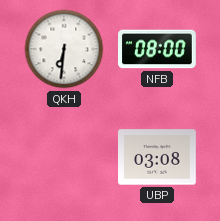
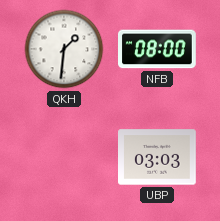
QKH: 6:31 -> 1:31
UBP: 03:08 -> 03:03
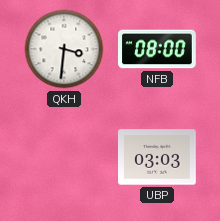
QKH: 1:31 -> 3:31
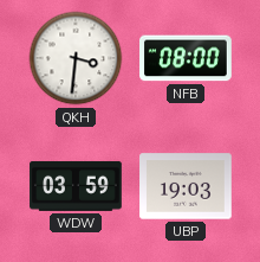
WDW: none -> 03:59
UBP: 03:03 -> 19:03
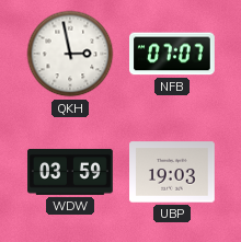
QKH: 3:31 -> 2:58
NFB: 08:00 -> 07:07
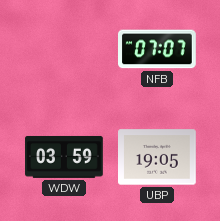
QKH: 2:58 -> none
UBP: 19:03 -> 19:05
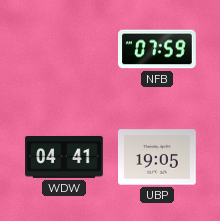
NFB: 07:07 -> 07:59
WDW: 03:59 -> 04:41
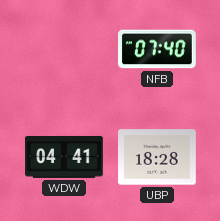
NFB: 07:59 -> 07:40
UBP: 19:05 -> 18:28
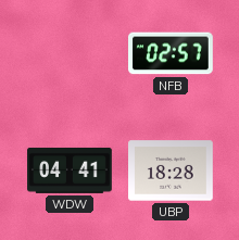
NFB: 07:40 -> 02:57
